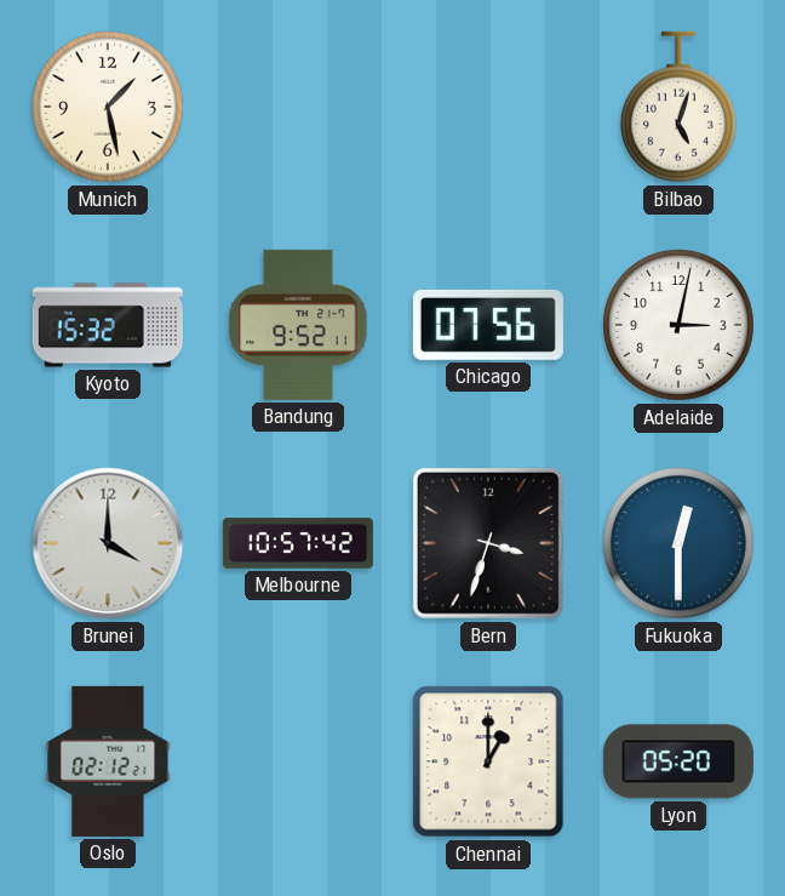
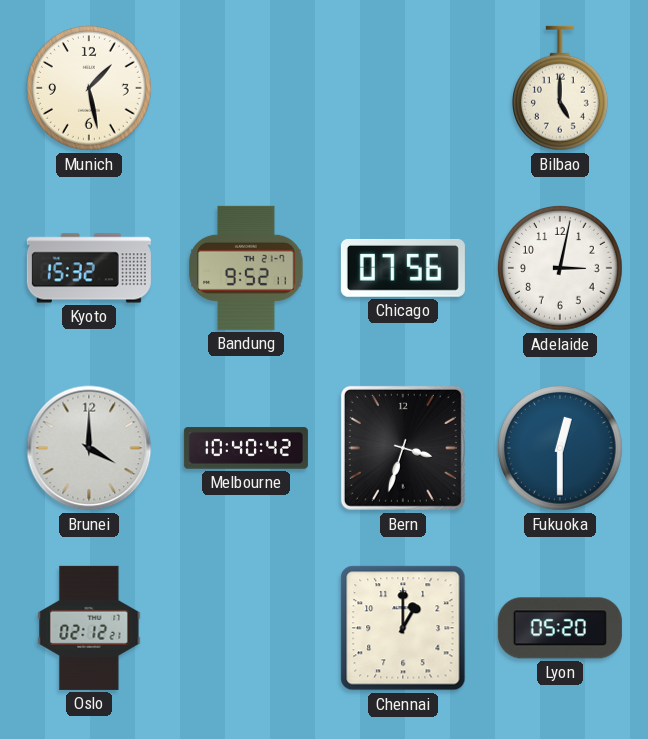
Bilbao: 5:03 -> 5:00
Melbourne: 10:57 -> 10:40
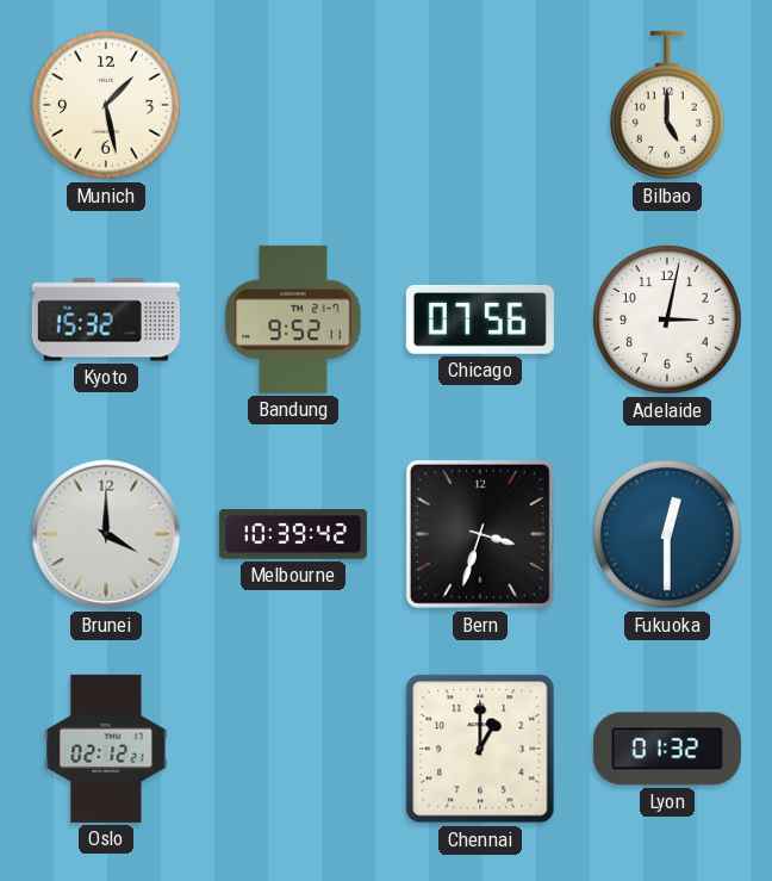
Melbourne: 10:40 -> 10:39
Lyon: 05:20 -> 01:32
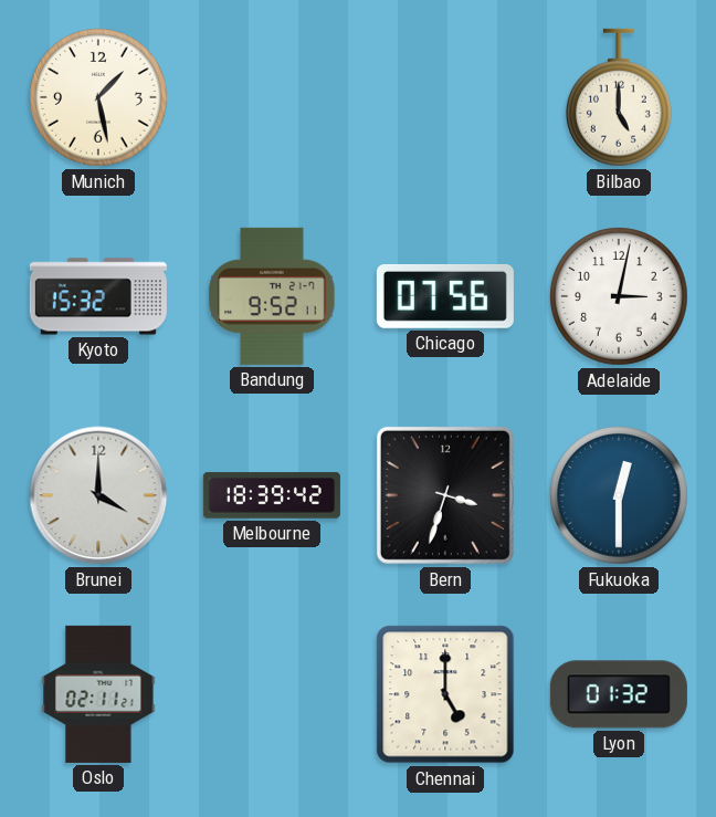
Melbourne: 10:39 -> 18:39
Oslo: 02:12 -> 02:11
Chennai: 1:00 -> 5:00
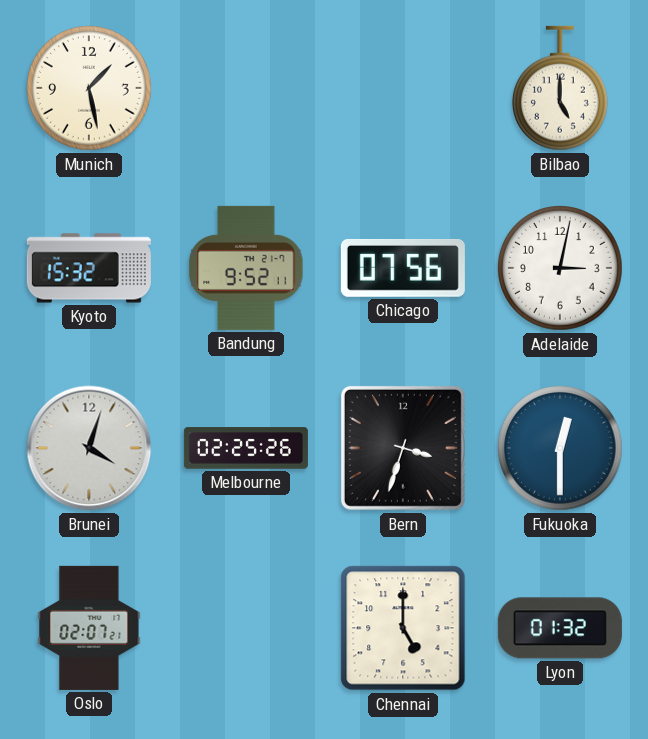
Brunei: 4:00 -> 4:03
Melbourne: 18:39 -> 02:25
Oslo: 02:11 -> 02:07
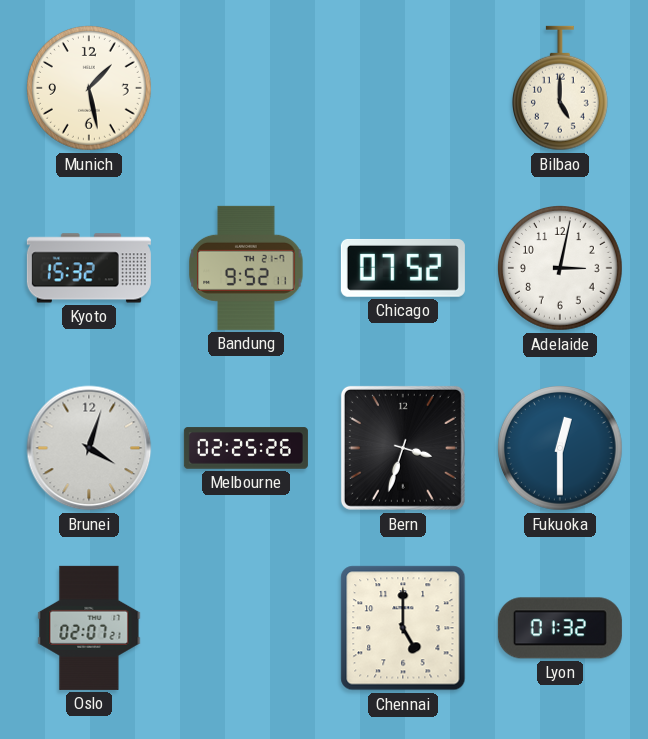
Chicago: 07:56 -> 07:52
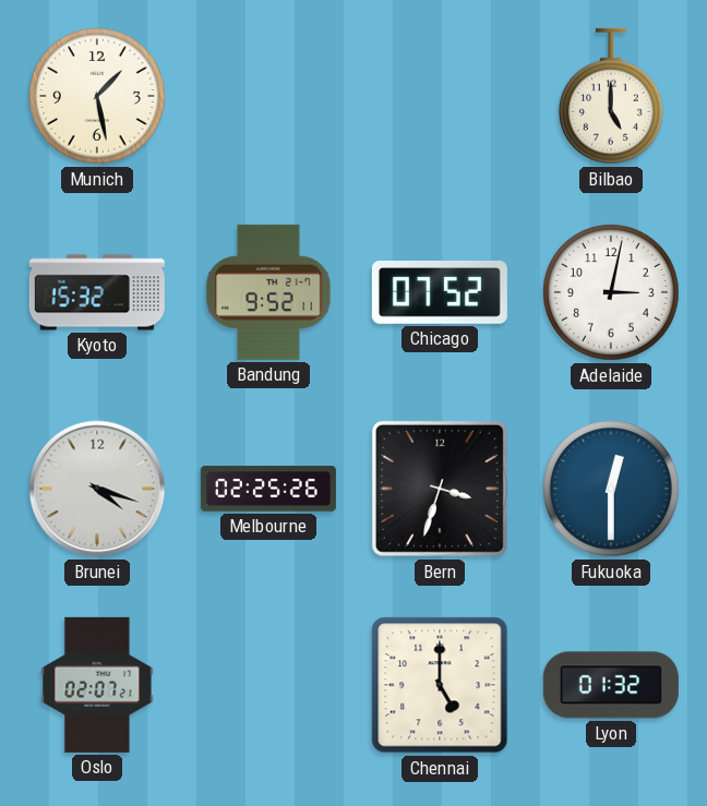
Brunei: 4:03 -> 4:18
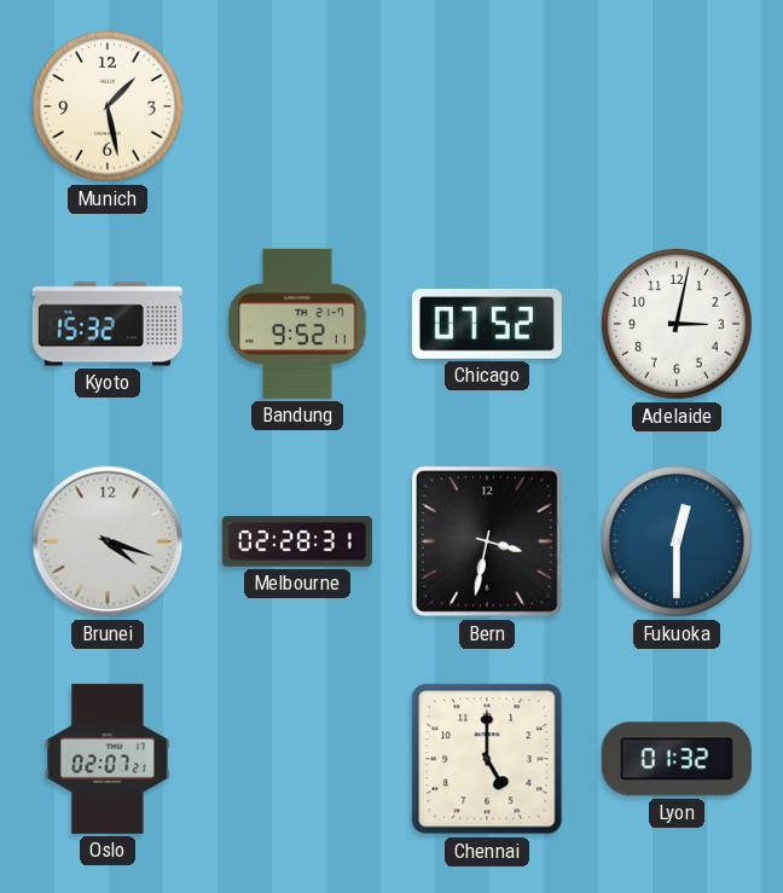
Bilbao: 5:00 -> none
Melbourne: 02:25 -> 02:28
Bern: 3:33 -> 3:32
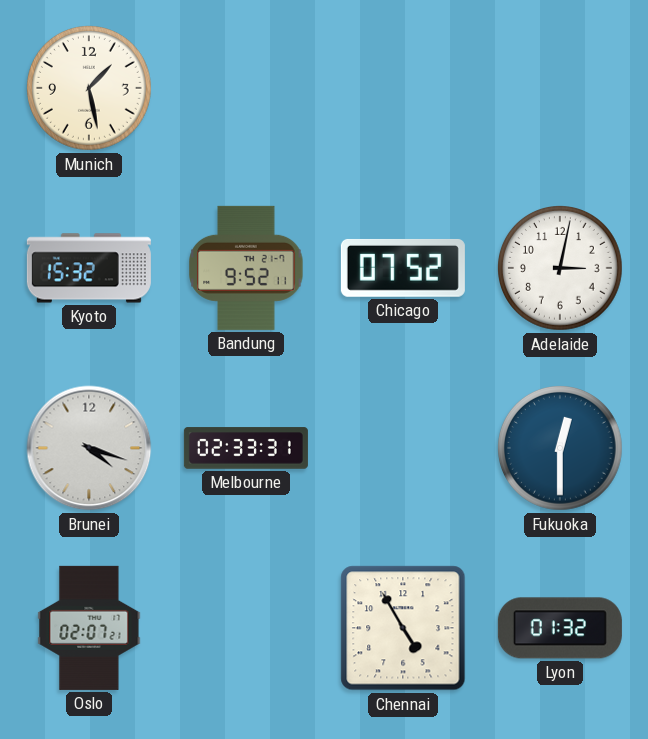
Melbourne: 02:28 -> 02:33
Bern: 3:32 -> none
Chennai: 5:00 -> 4:55
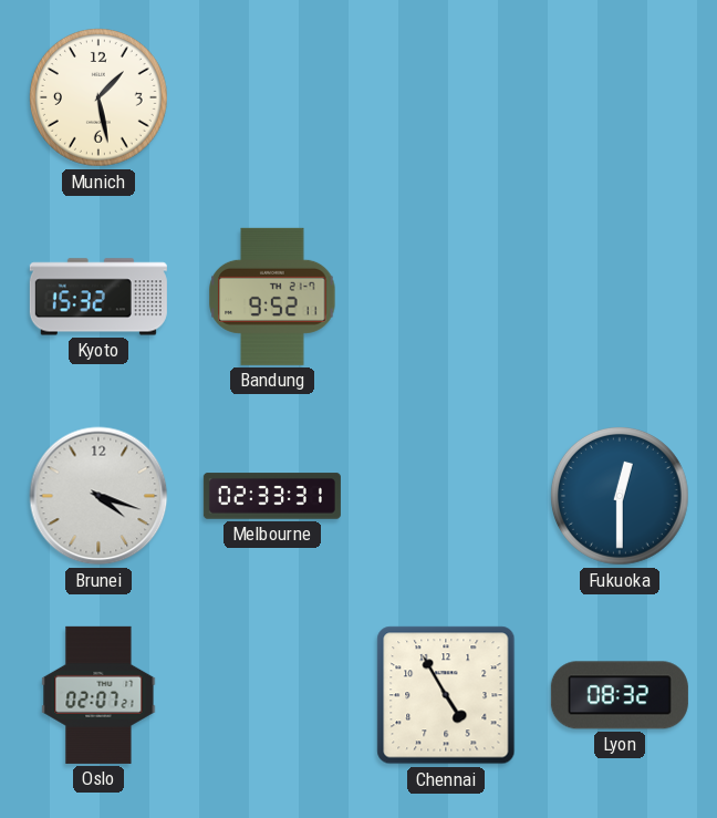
Chicago: 07:52 -> none
Adelaide: 3:02 -> none
Lyon: 01:32 -> 08:32
